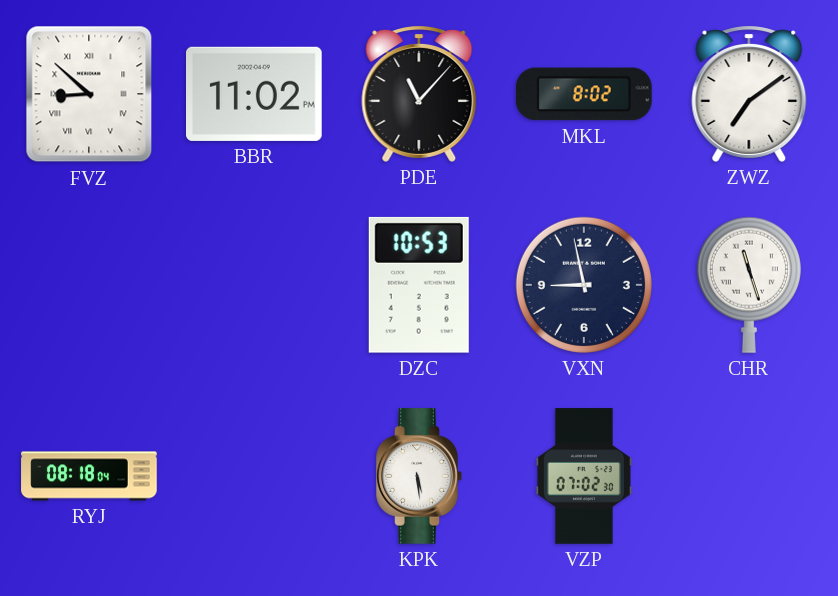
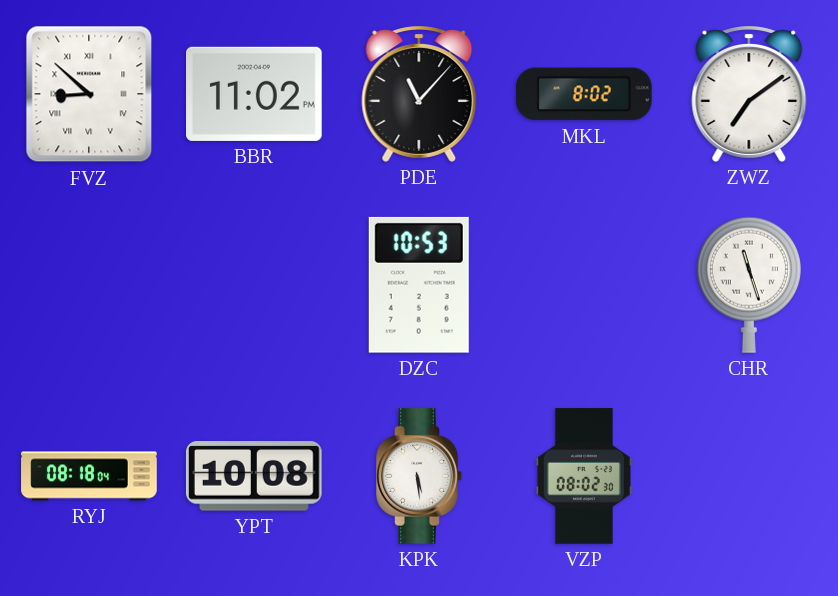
VXN: 8:58 -> none
YPT: none -> 10:08
VZP: 07:02 -> 08:02
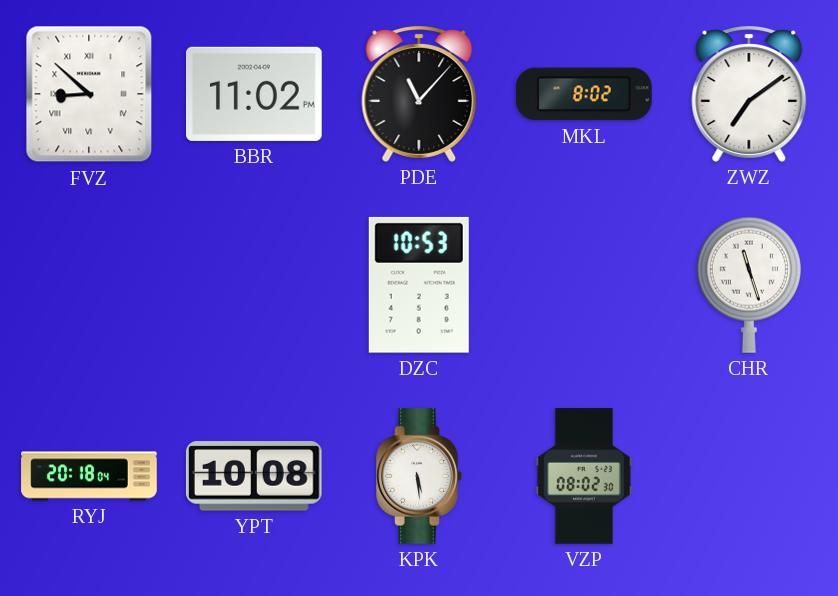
RYJ: 08:18 -> 20:18
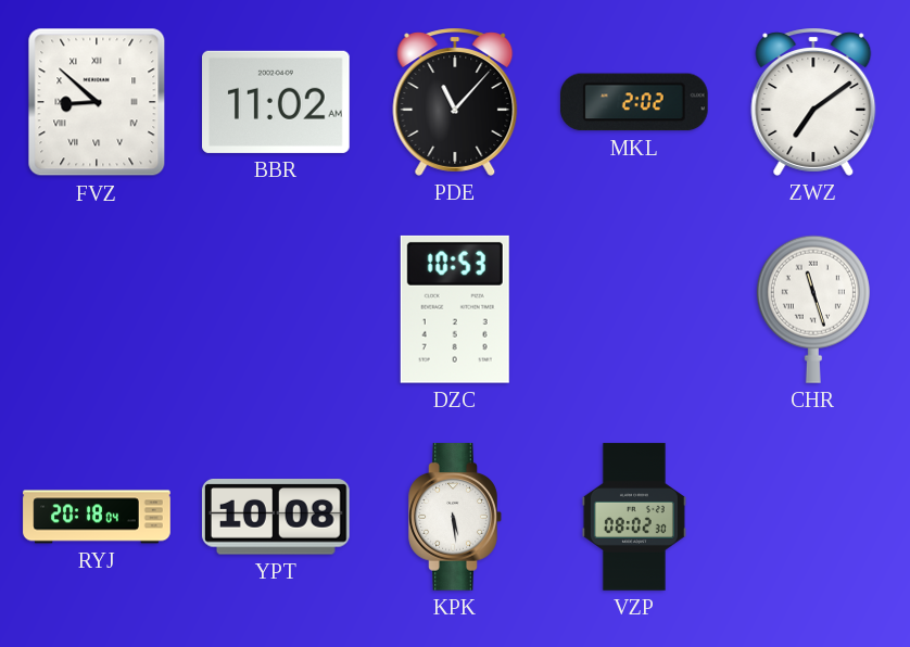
BBR: 11:02 PM -> 11:02 AM
MKL: 8:02 -> 2:02
